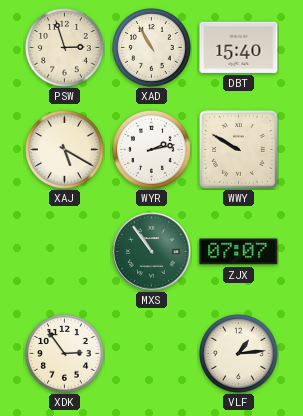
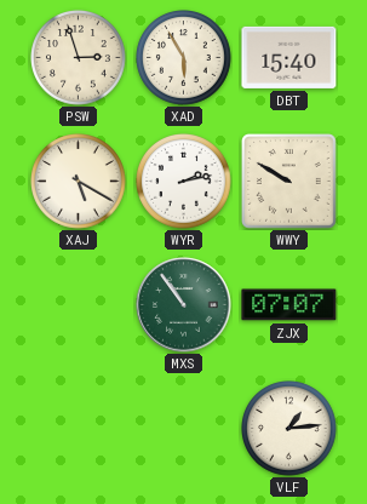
XAD: 10:55 -> 5:55
XDK: 2:54 -> none
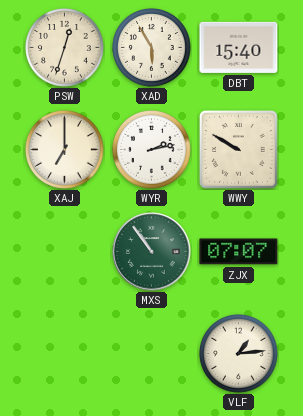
PSW: 2:57 -> 12:33
XAJ: 5:20 -> 7:00
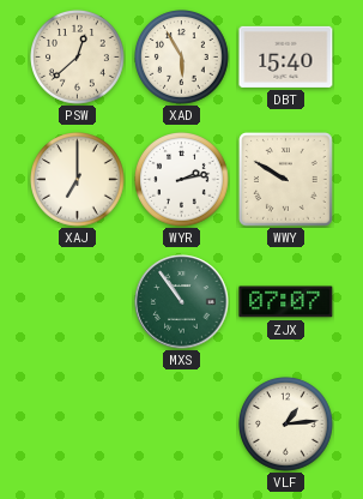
PSW: 12:33 -> 12:38
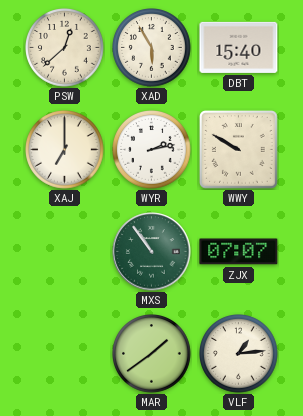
MAR: none -> 1:39
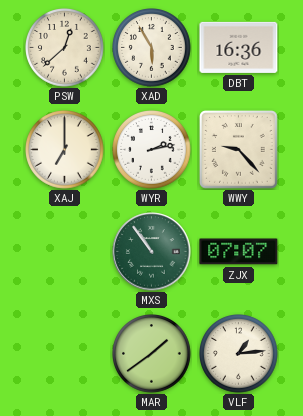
DBT: 15:40 -> 16:36
WWY: 9:50 -> 9:23
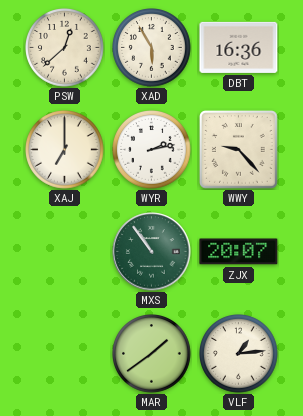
ZJX: 07:07 -> 20:07
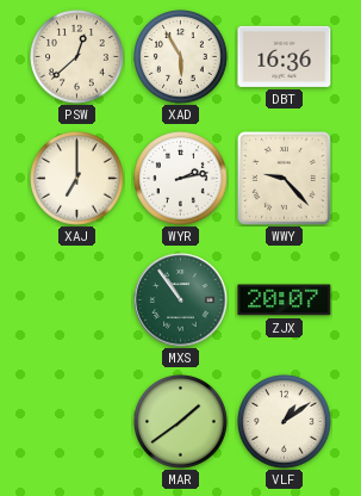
VLF: 1:14 -> 1:09
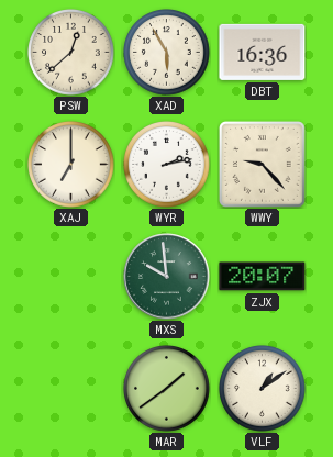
MXS: 10:54 -> 9:59
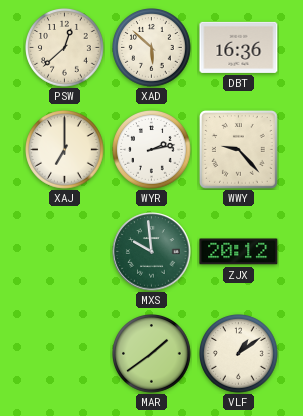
XAD: 5:55 -> 5:52
ZJX: 20:07 -> 20:12
